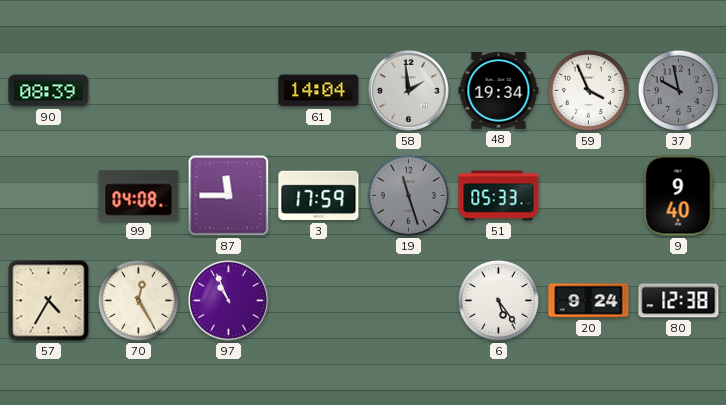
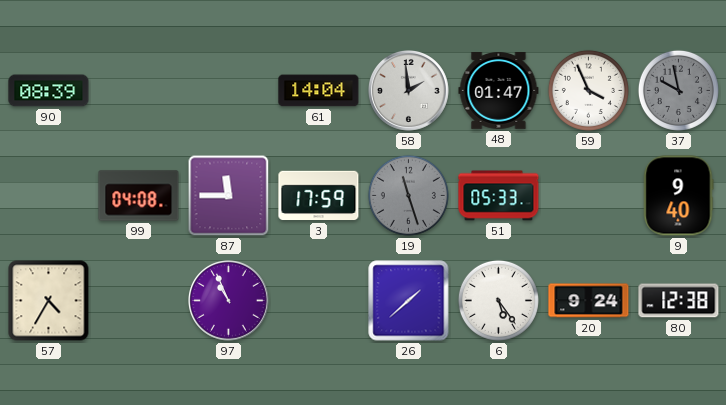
48: 19:34 -> 01:47
70: 12:25 -> none
26: none -> 1:38
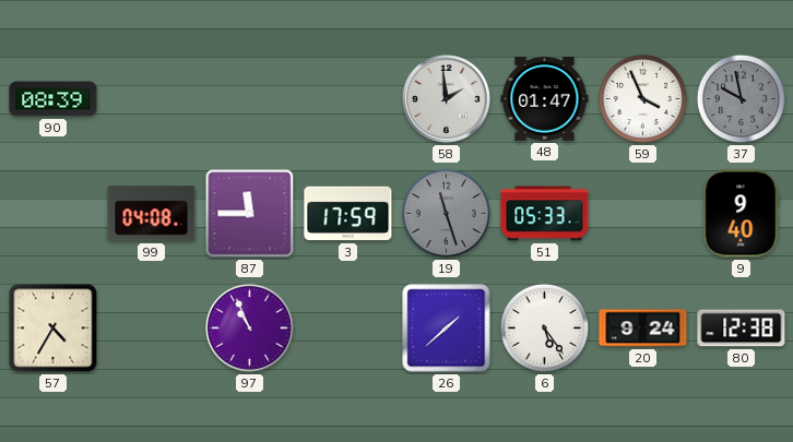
61: 14:04 -> none
